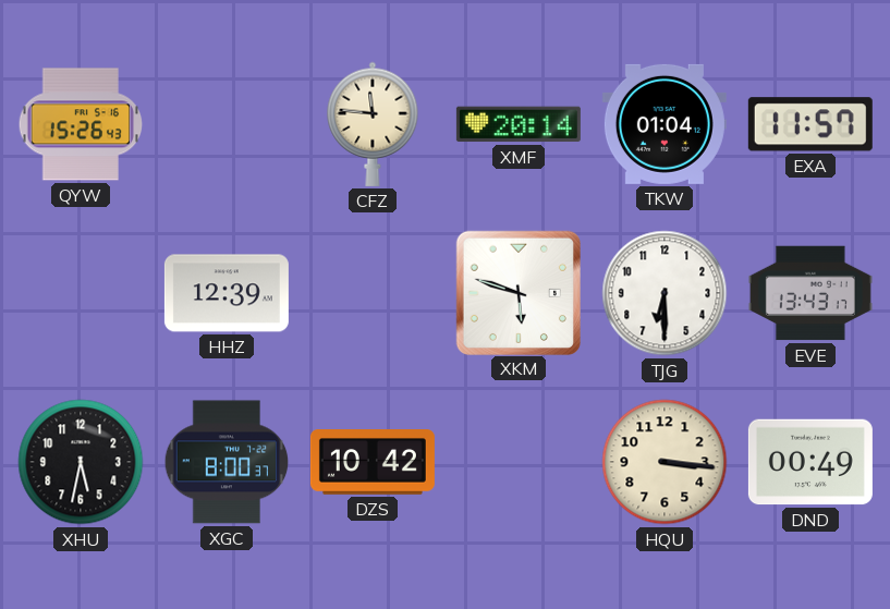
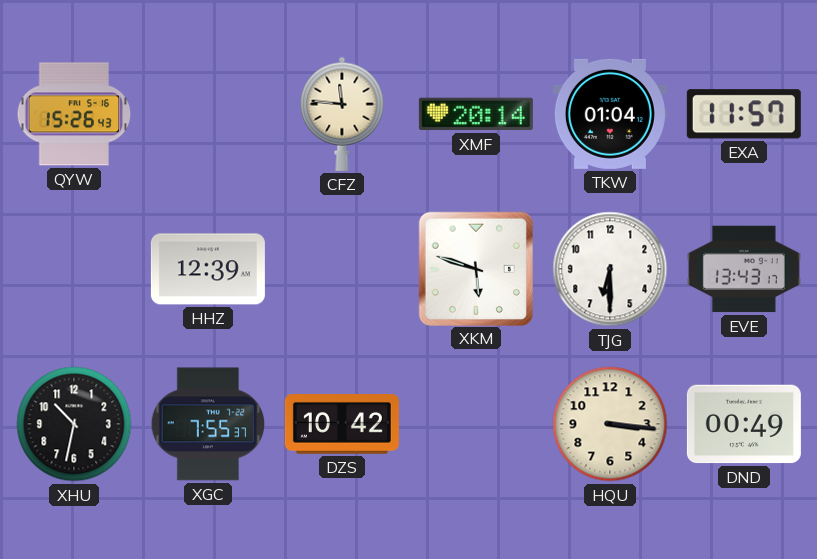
XHU: 5:32 -> 10:32
XGC: 8:00 -> 7:55
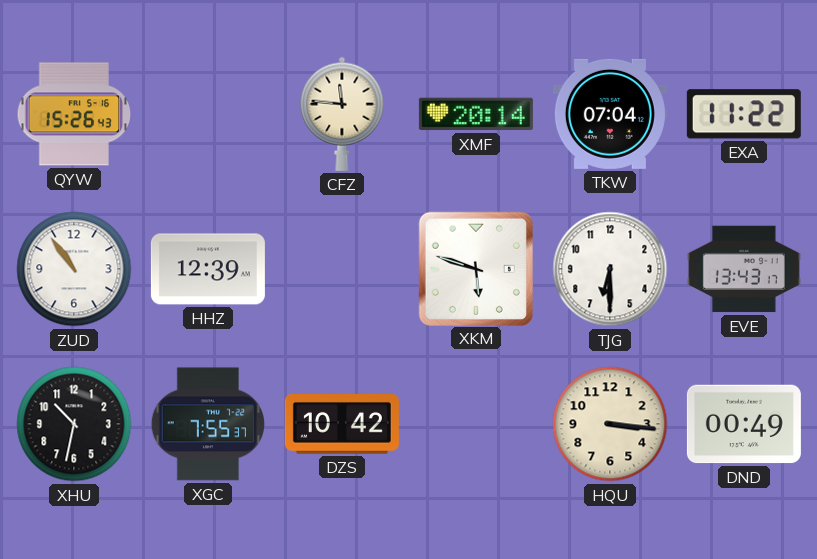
TKW: 01:04 -> 07:04
EXA: 11:57 -> 11:22
ZUD: none -> 10:54
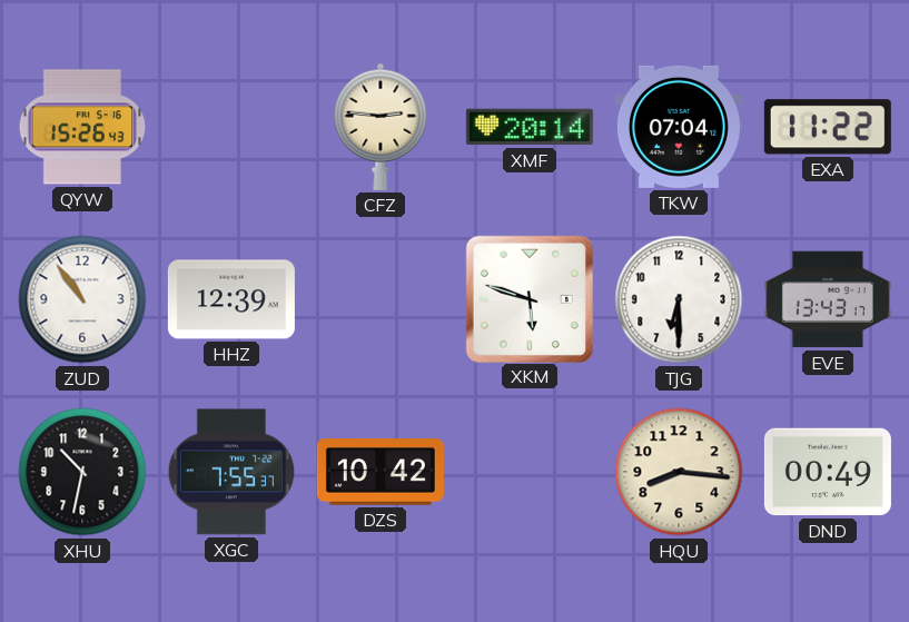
CFZ: 11:46 -> 2:46
HQU: 3:16 -> 8:16
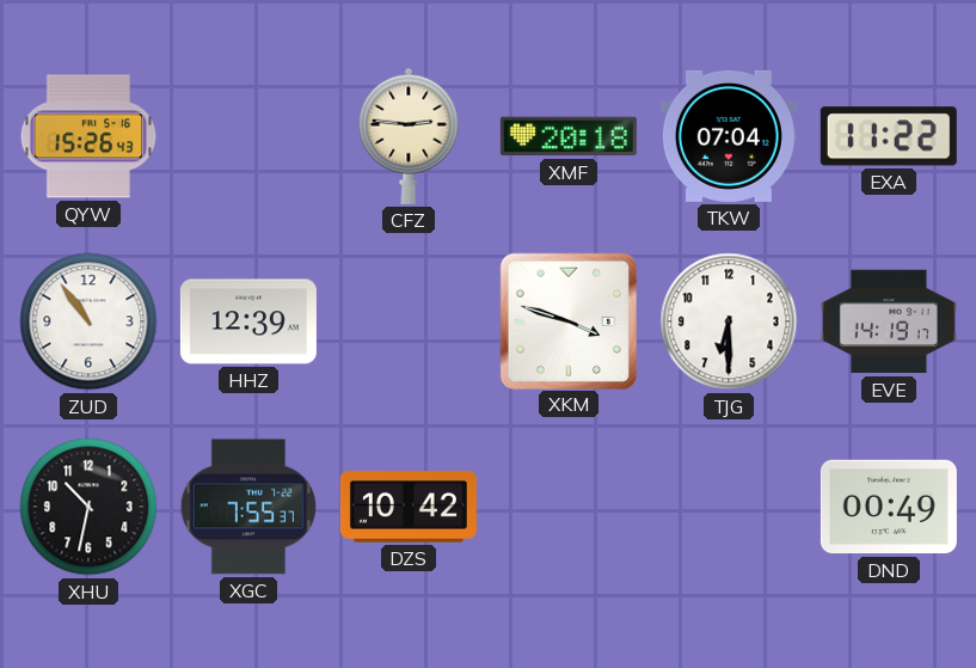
XMF: 20:14 -> 20:18
XKM: 5:48 -> 3:48
EVE: 13:43 -> 14:19
HQU: 8:16 -> none
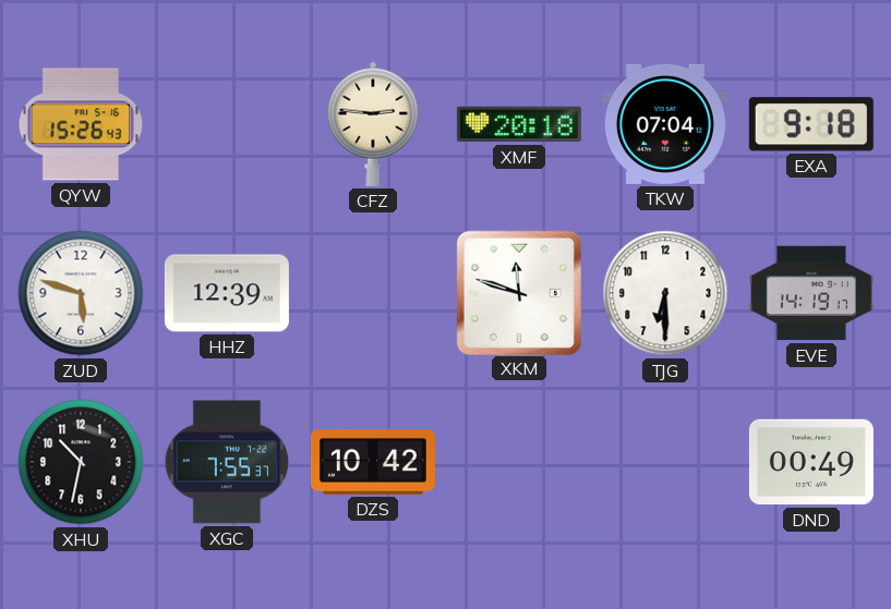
EXA: 11:22 -> 9:18
ZUD: 10:54 -> 5:48
XKM: 3:48 -> 11:48
